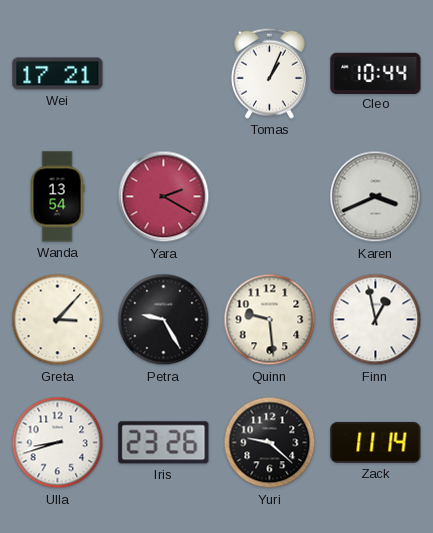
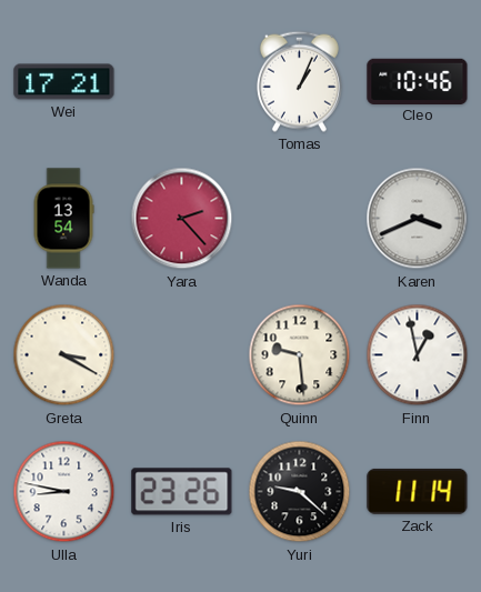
Cleo: 10:44 -> 10:46
Yara: 2:20 -> 2:23
Greta: 3:07 -> 3:20
Petra: 9:25 -> none
Ulla: 8:42 -> 8:47
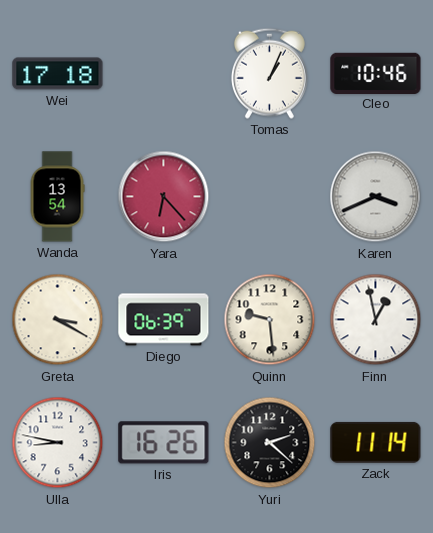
Wei: 17:21 -> 17:18
Yara: 2:23 -> 6:23
Diego: none -> 06:39
Iris: 23:26 -> 16:26
Yuri: 9:22 -> 2:22
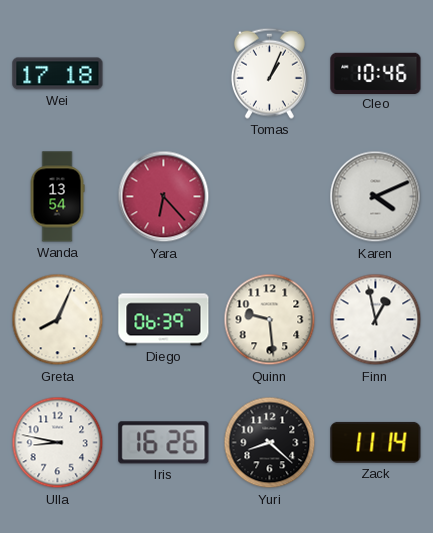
Karen: 3:41 -> 4:11
Greta: 3:20 -> 8:04
Yuri: 2:22 -> 8:22
